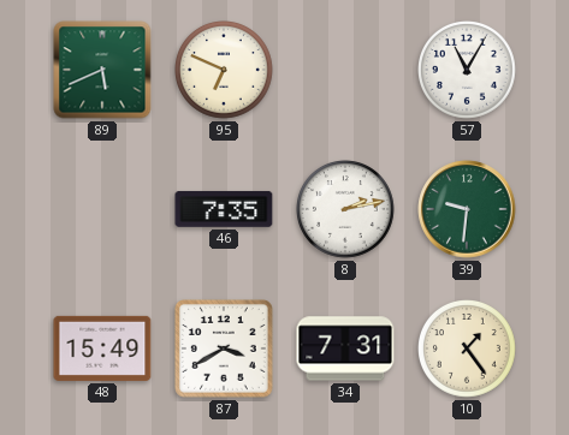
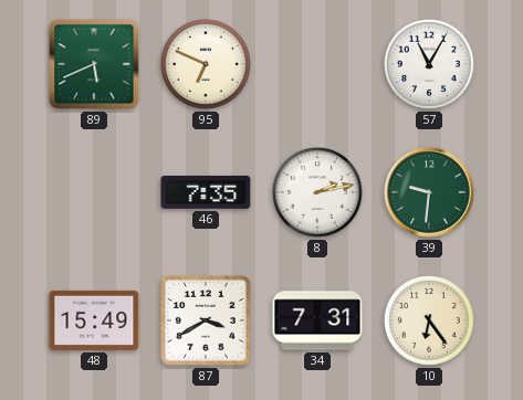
10: 1:24 -> 6:24
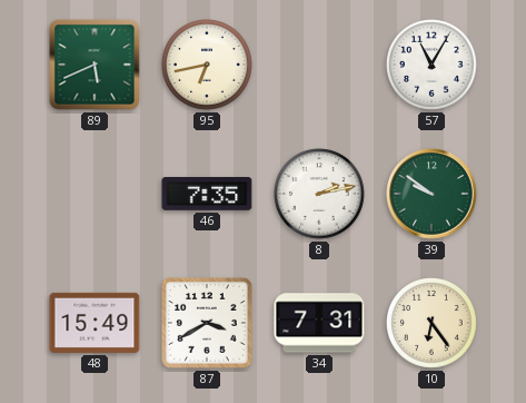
95: 6:49 -> 6:43
39: 9:31 -> 9:51
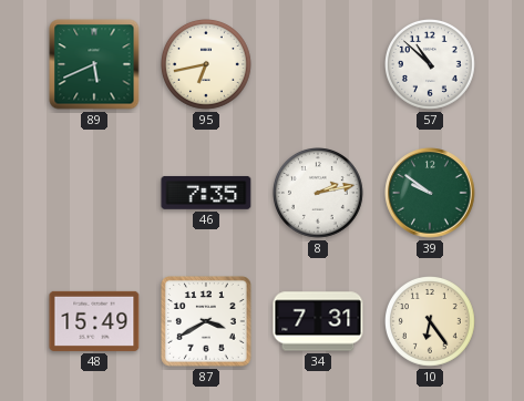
57: 11:05 -> 10:52
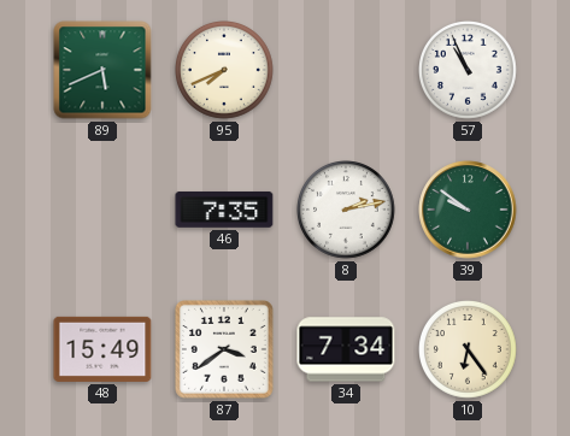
95: 6:43 -> 7:41
57: 10:52 -> 10:56
87: 3:40 -> 3:39
34: 7:31 -> 7:34
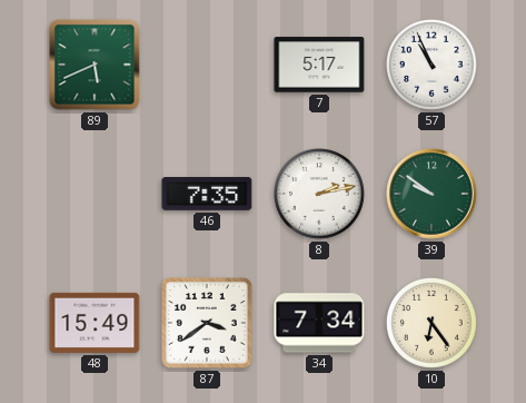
95: 7:41 -> none
7: none -> 5:17
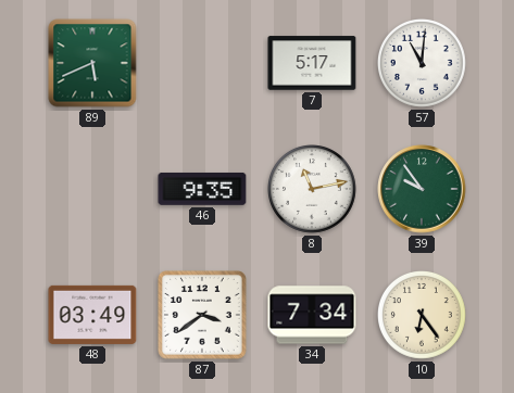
57: 10:56 -> 11:01
46: 7:35 -> 9:35
8: 2:13 -> 11:13
39: 9:51 -> 9:54
48: 15:49 -> 03:49
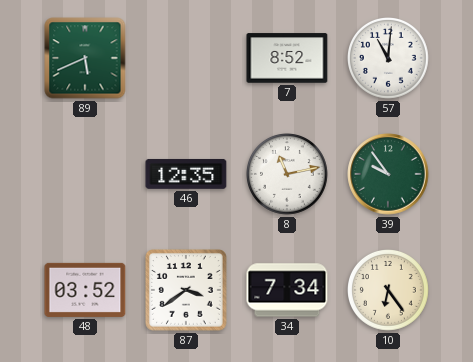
7: 5:17 -> 8:52
46: 9:35 -> 12:35
48: 03:49 -> 03:52
